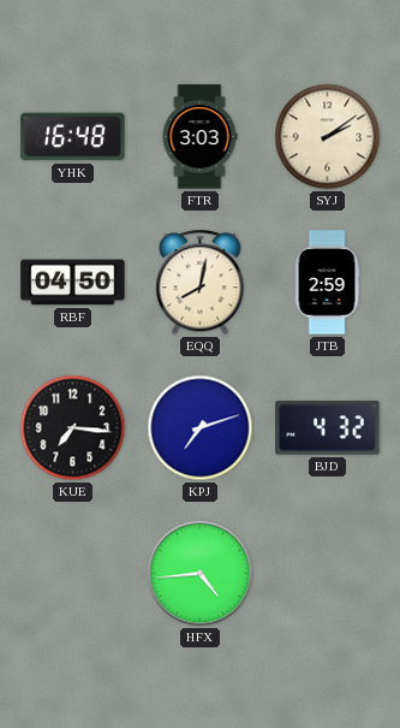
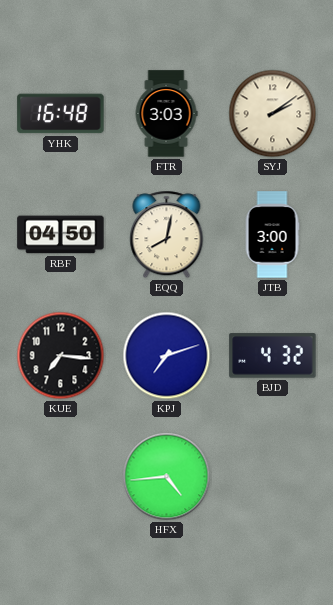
JTB: 2:59 -> 3:00
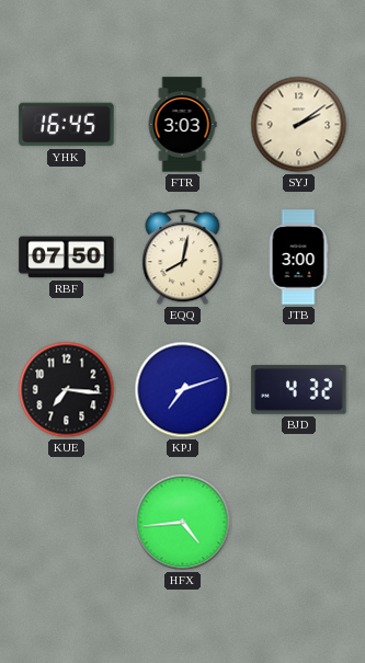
YHK: 16:48 -> 16:45
RBF: 04:50 -> 07:50
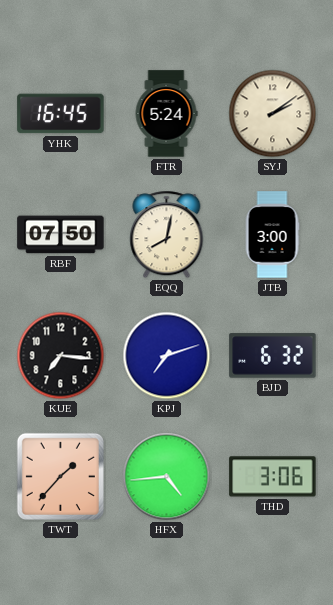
FTR: 3:03 -> 5:24
BJD: 4:32 -> 6:32
TWT: none -> 1:37
THD: none -> 3:06
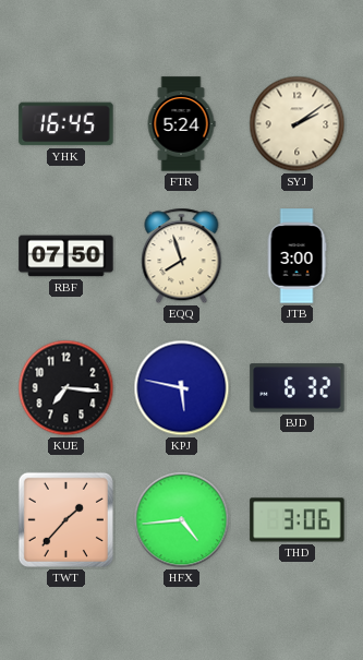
EQQ: 8:02 -> 7:57
KPJ: 7:12 -> 5:47
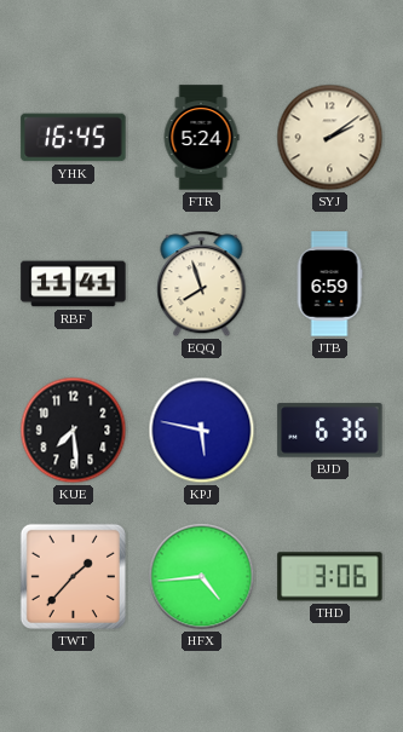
RBF: 07:50 -> 11:41
JTB: 3:00 -> 6:59
KUE: 7:16 -> 7:29
BJD: 6:32 -> 6:36
